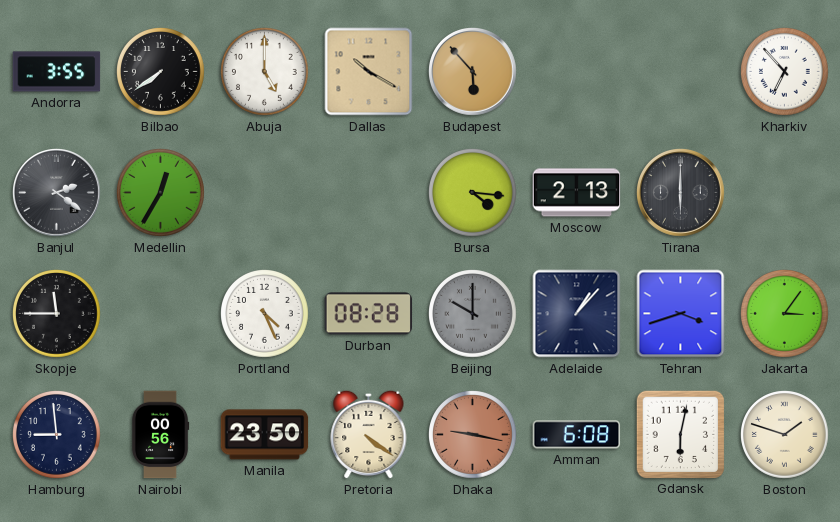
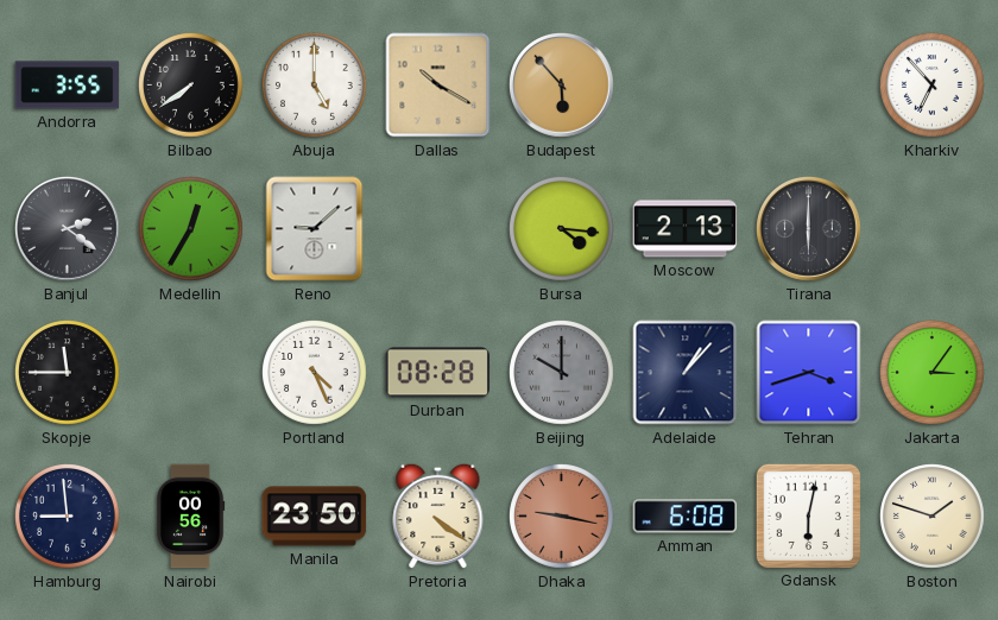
Reno: none -> 9:08
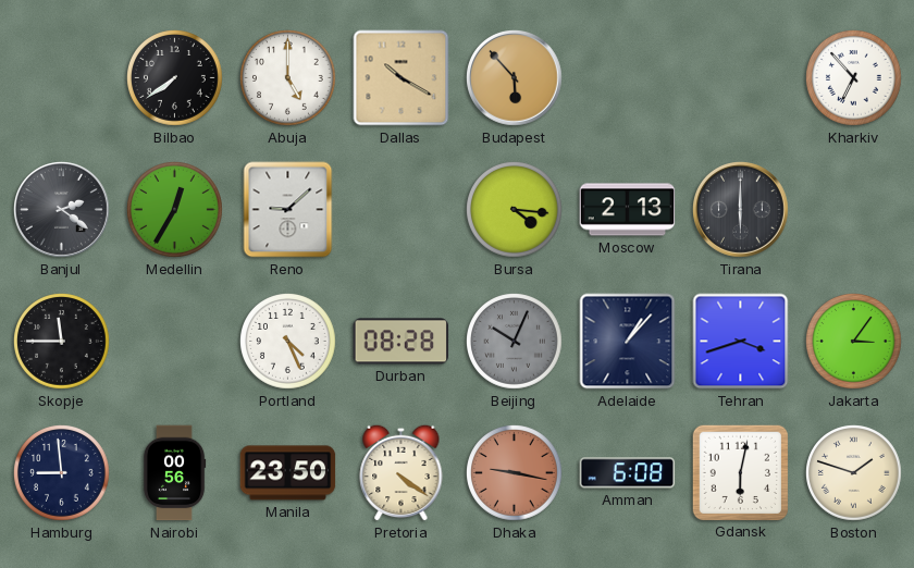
Andorra: 3:55 -> none
Beijing: 10:00 -> 10:04
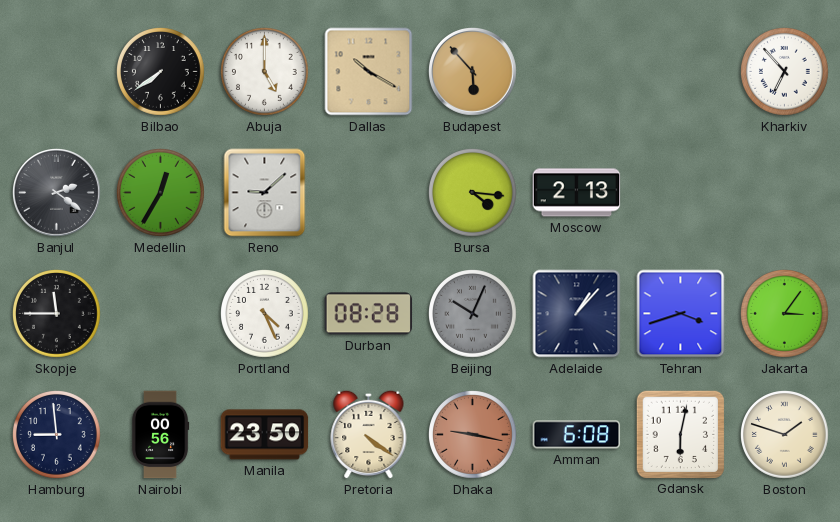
Tirana: 6:00 -> none
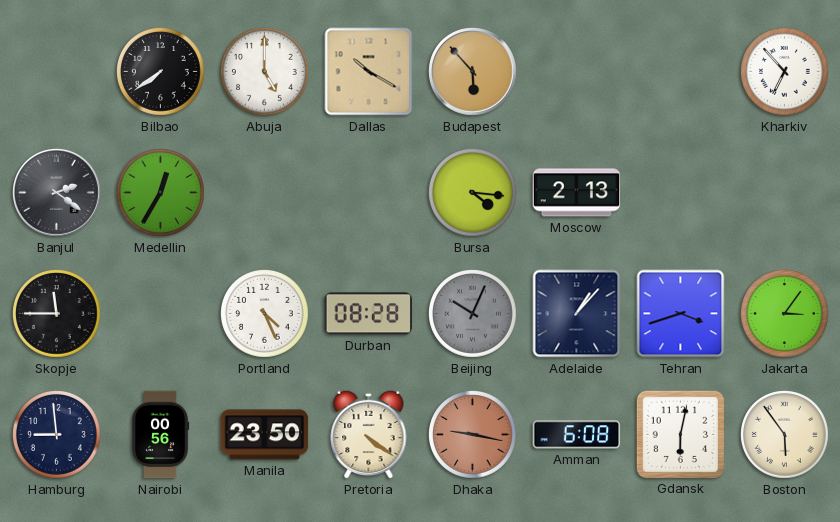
Reno: 9:08 -> none
Boston: 1:48 -> 5:54
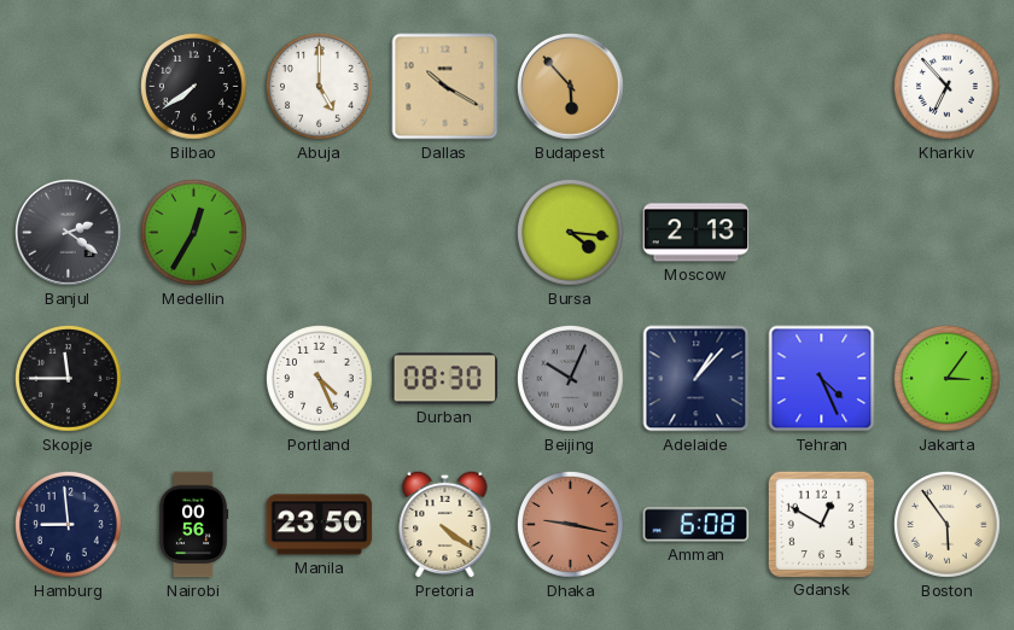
Durban: 08:28 -> 08:30
Tehran: 3:42 -> 4:26
Gdansk: 6:02 -> 12:50
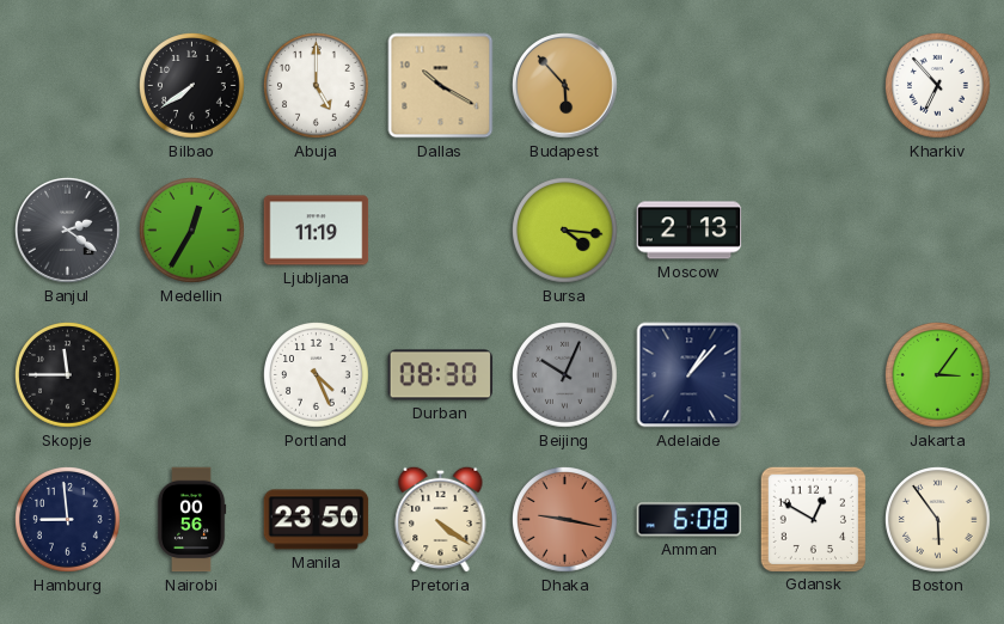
Ljubljana: none -> 11:19
Tehran: 4:26 -> none
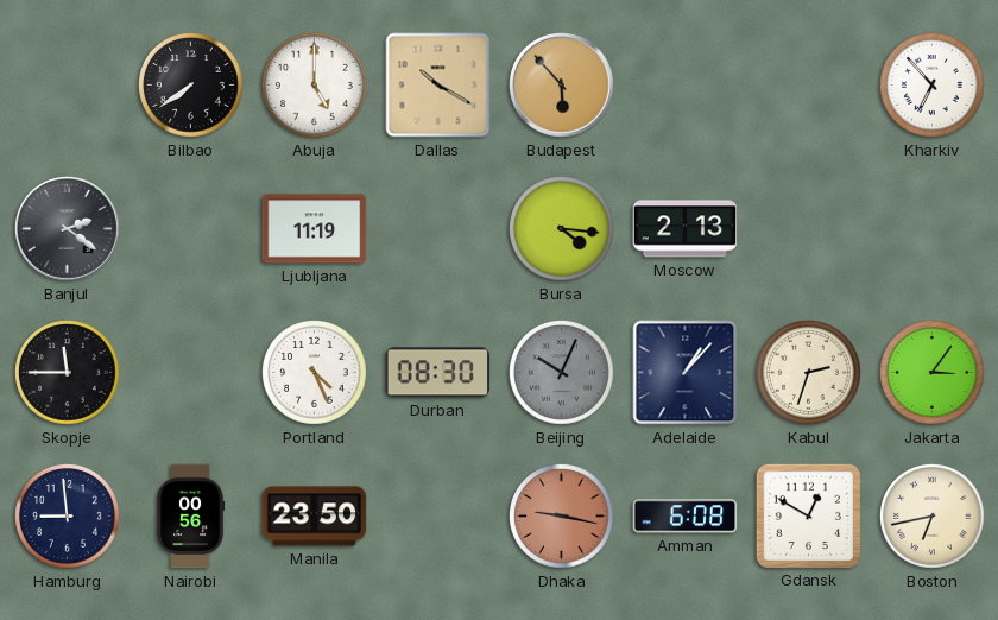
Medellin: 12:35 -> none
Kabul: none -> 2:33
Pretoria: 4:21 -> none
Boston: 5:54 -> 6:43
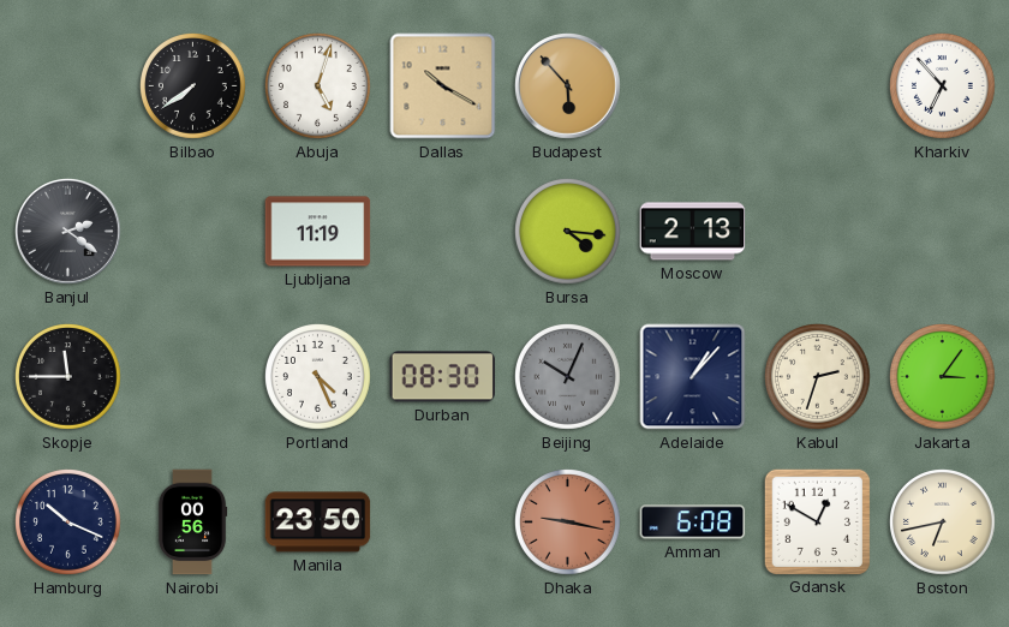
Abuja: 5:00 -> 5:03
Hamburg: 8:59 -> 10:19
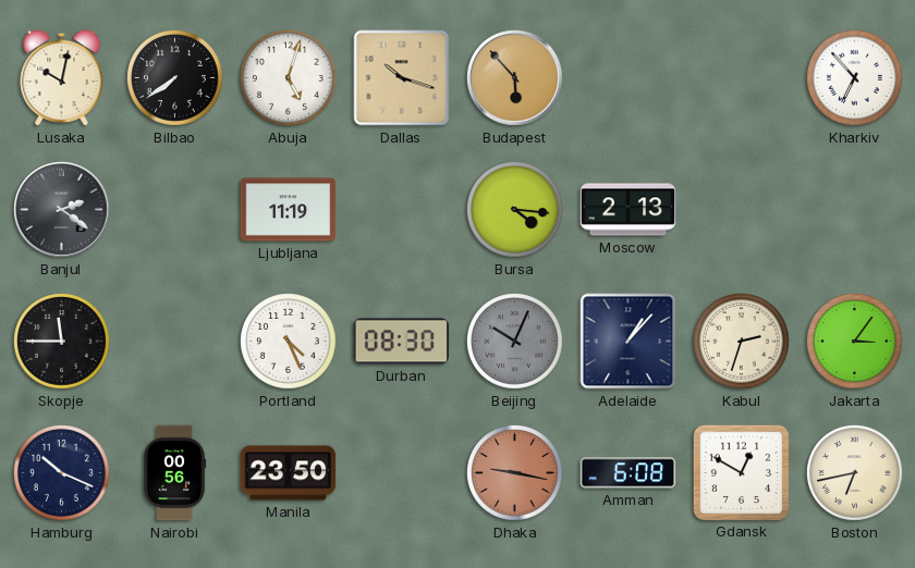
Lusaka: none -> 10:02
Dallas: 10:20 -> 10:18
